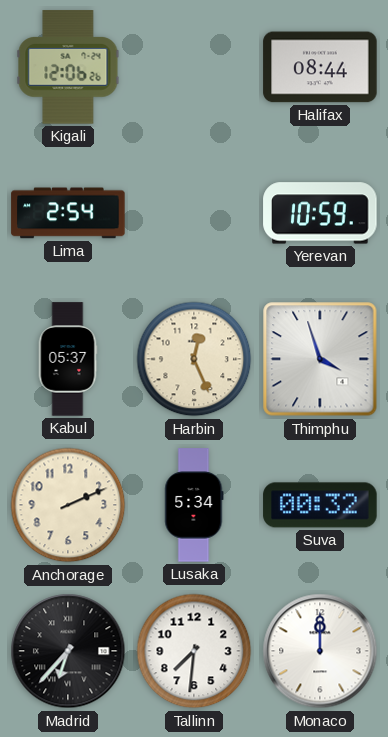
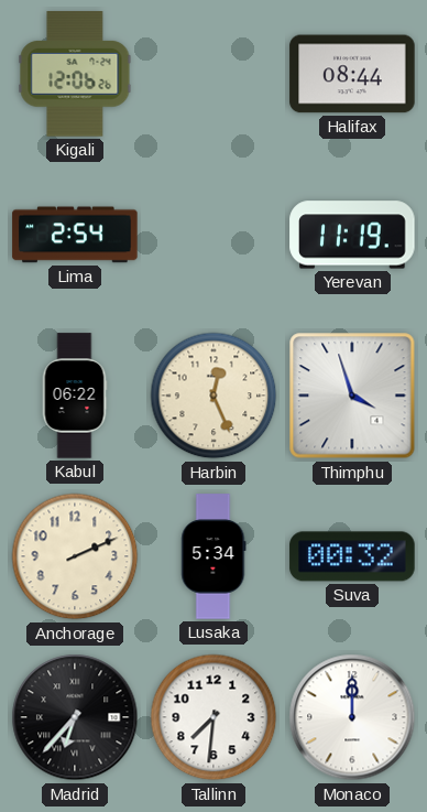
Yerevan: 10:59 -> 11:19
Kabul: 05:37 -> 06:22
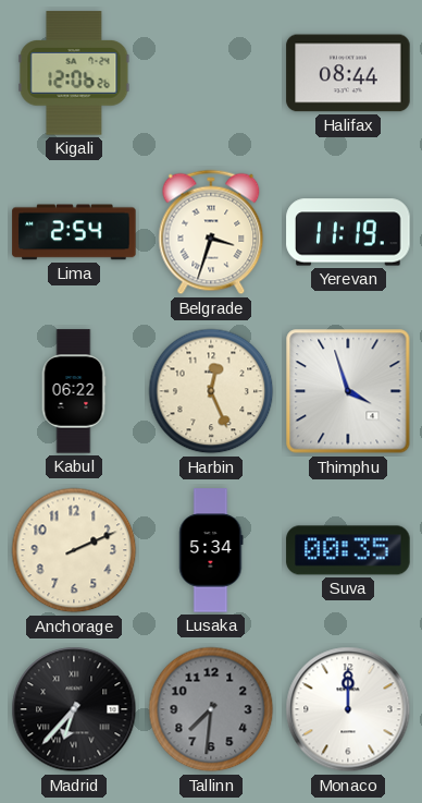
Belgrade: none -> 3:33
Suva: 00:32 -> 00:35
Tallinn dial: white -> grey
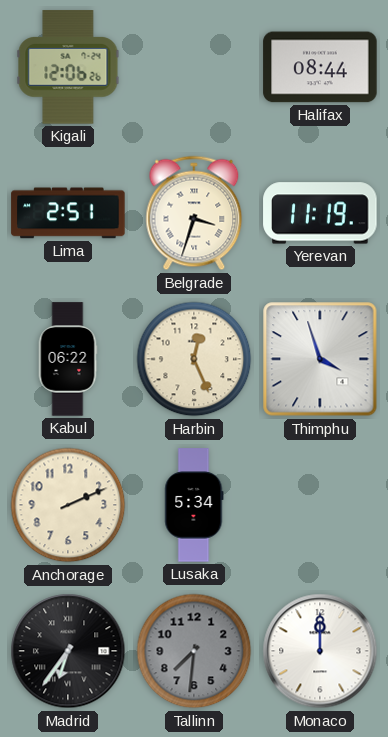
Lima: 2:54 -> 2:51
Suva: 00:35 -> none
Madrid: 6:37 -> 6:36
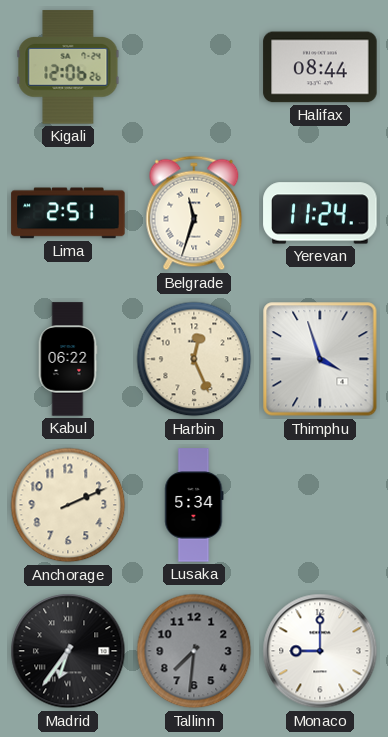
Belgrade: 3:33 -> 11:33
Yerevan: 11:19 -> 11:24
Monaco: 12:00 -> 9:00
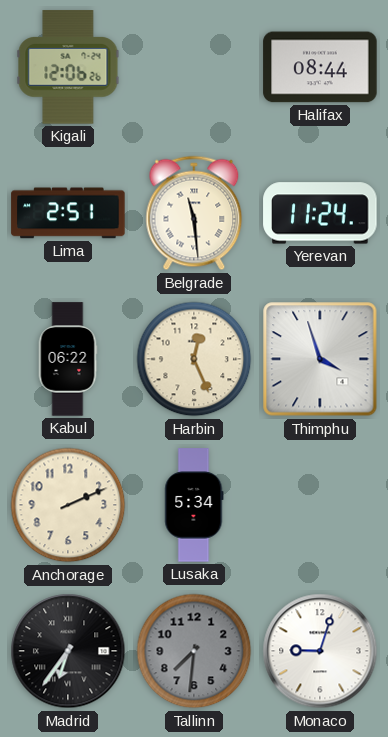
Belgrade: 11:33 -> 11:29
Monaco: 9:00 -> 9:03
